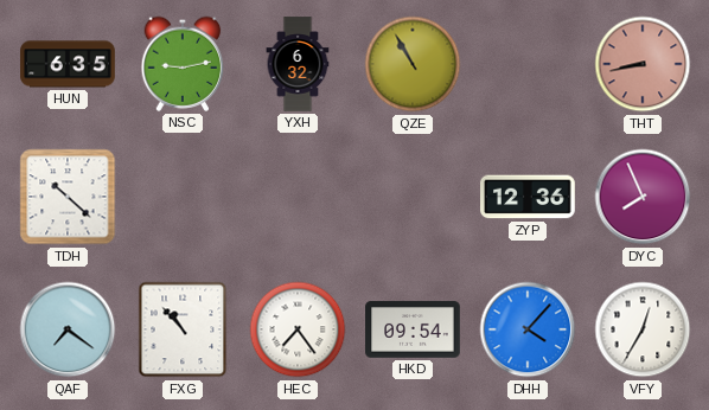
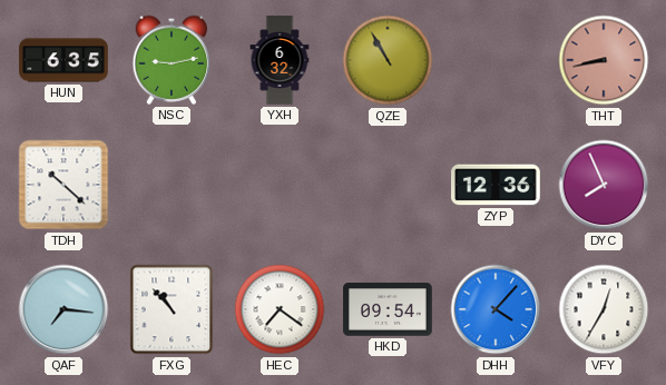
QAF: 7:21 -> 7:16
HEC: 7:24 -> 7:21
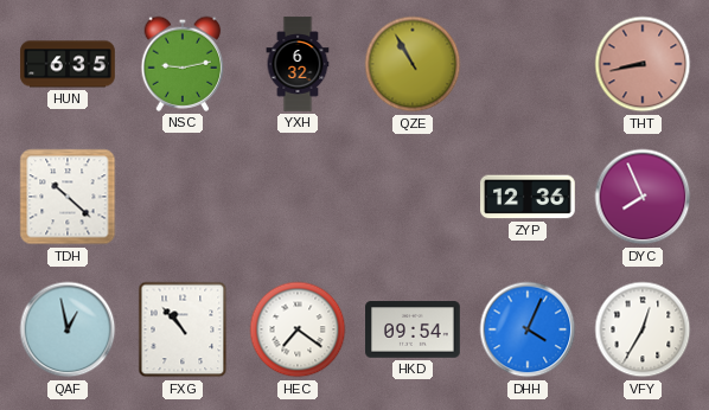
QAF: 7:16 -> 12:58
DHH: 4:07 -> 4:04
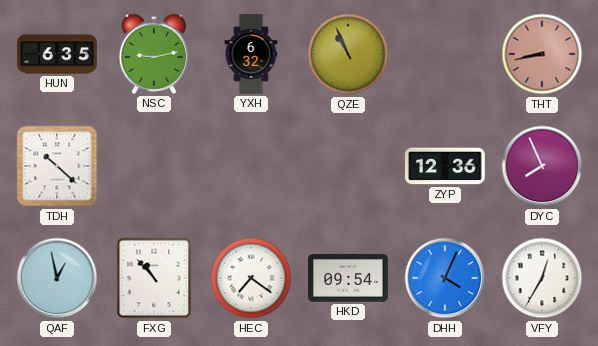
QZE: 10:55 -> 10:56
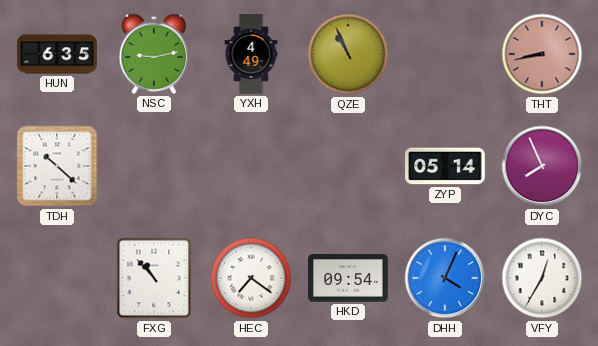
YXH: 6:32 -> 4:49
ZYP: 12:36 -> 05:14
QAF: 12:58 -> none
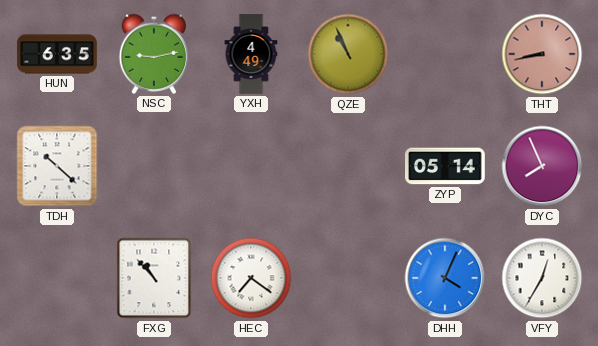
HKD: 09:54 -> none
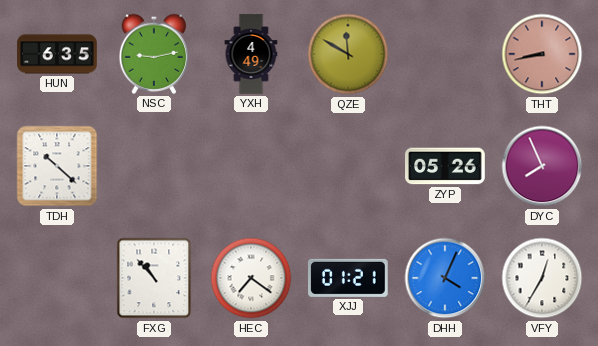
QZE: 10:56 -> 11:50
ZYP: 05:14 -> 05:26
XJJ: none -> 01:21
